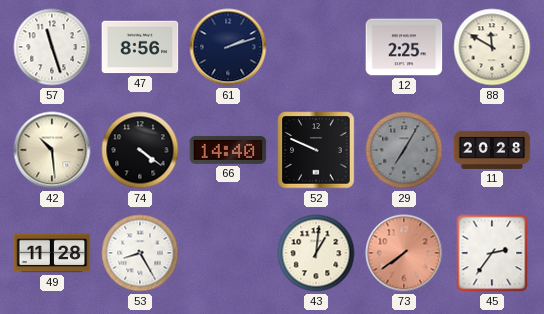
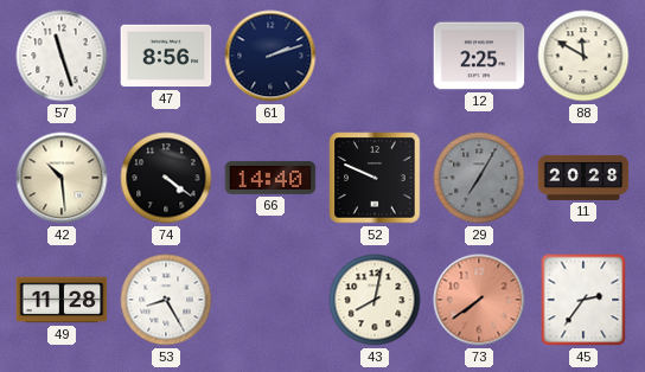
43: 1:01 -> 8:02
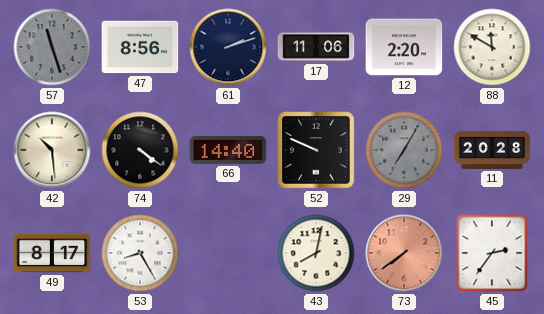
57 dial: white -> grey
17: none -> 11:06
12: 2:25 -> 2:20
49: 11:28 -> 8:17
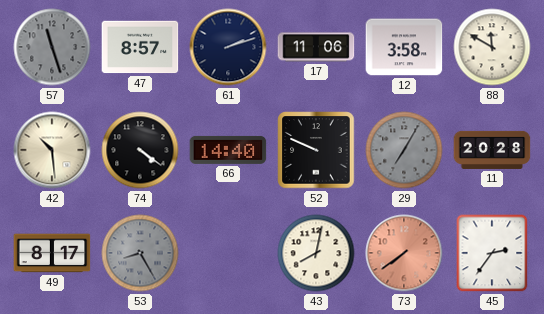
47: 8:56 -> 8:57
12: 2:20 -> 3:58
53 dial: white -> grey
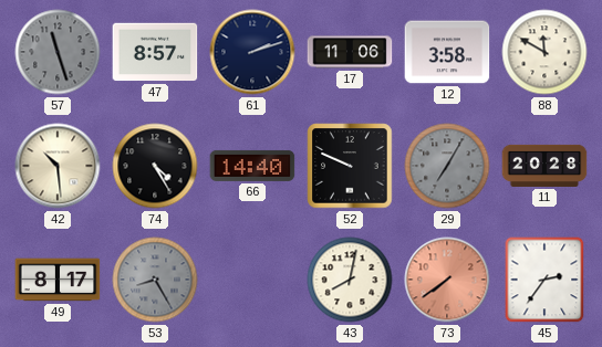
74: 4:21 -> 4:25
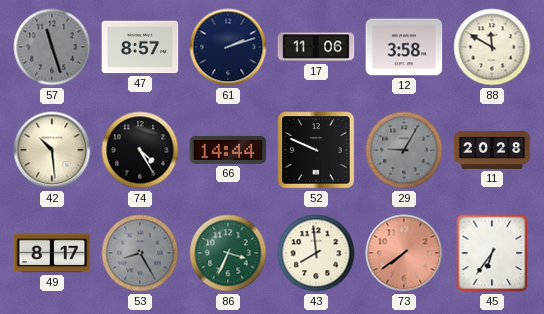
66: 14:40 -> 14:44
29: 7:05 -> 9:05
86: none -> 3:34
43: 8:02 -> 7:59
45: 2:36 -> 6:36
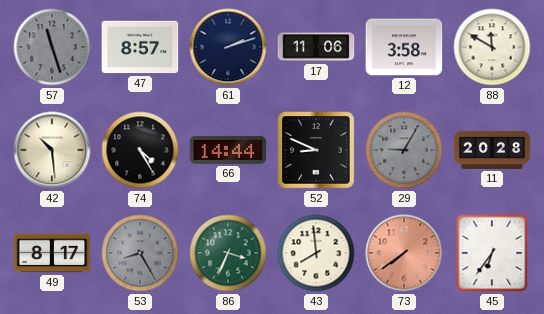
52: 9:49 -> 8:49
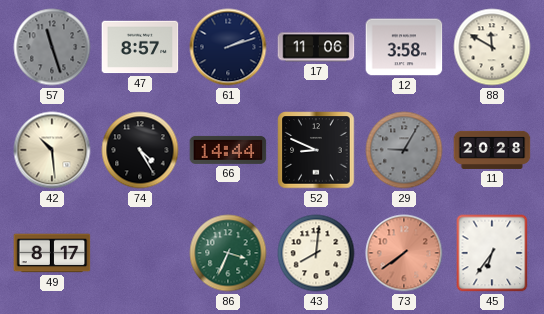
53: 8:25 -> none
43: 7:59 -> 8:01
